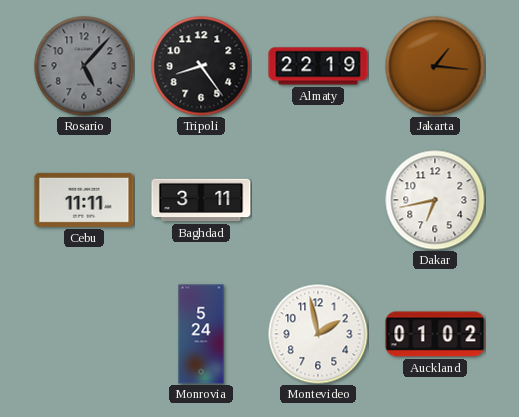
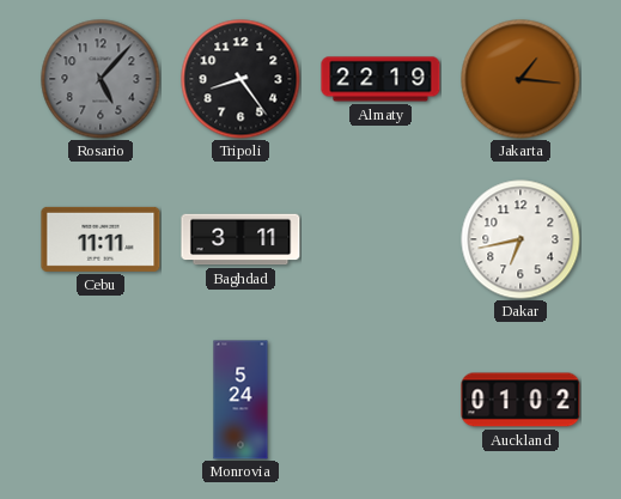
Montevideo: 1:58 -> none
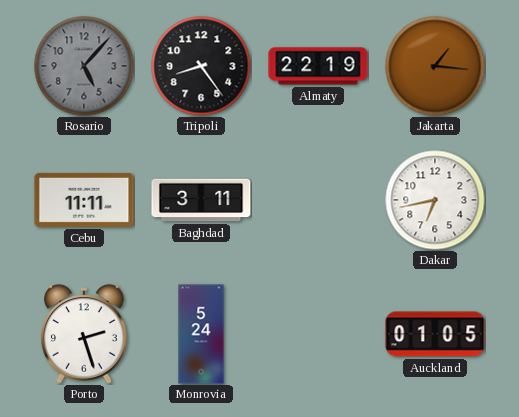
Porto: none -> 2:27
Auckland: 01:02 -> 01:05
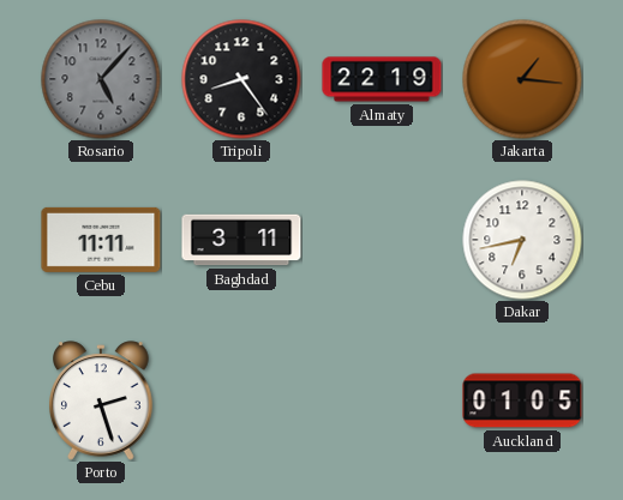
Monrovia: 5:24 -> none
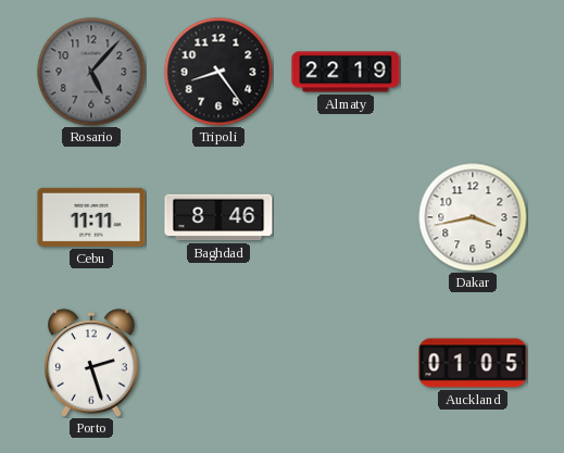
Jakarta: 1:16 -> none
Baghdad: 3:11 -> 8:46
Dakar: 6:43 -> 3:43
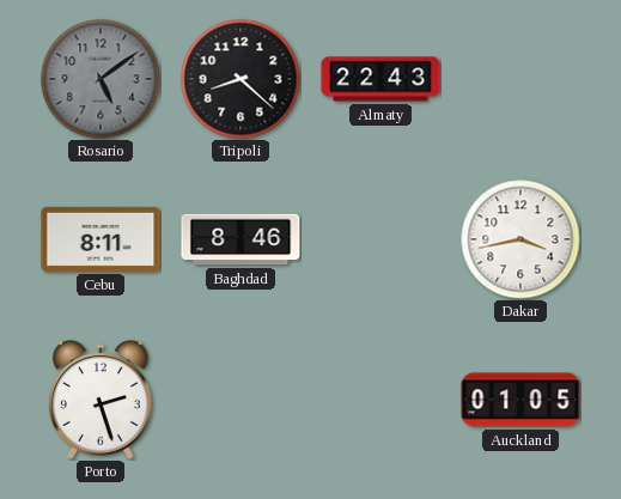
Rosario: 5:07 -> 5:09
Tripoli: 8:24 -> 8:22
Almaty: 22:19 -> 22:43
Cebu: 11:11 -> 8:11
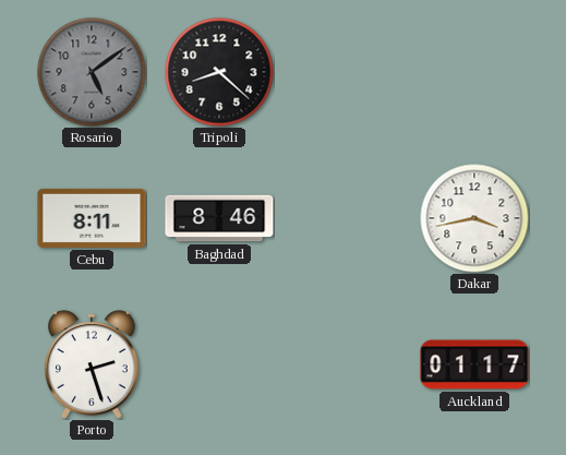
Almaty: 22:43 -> none
Auckland: 01:05 -> 01:17
